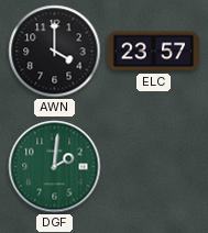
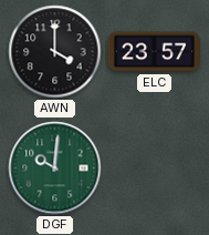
DGF: 2:01 -> 10:01
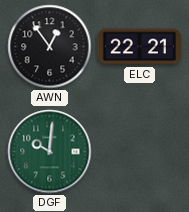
AWN: 4:00 -> 12:54
ELC: 23:57 -> 22:21
